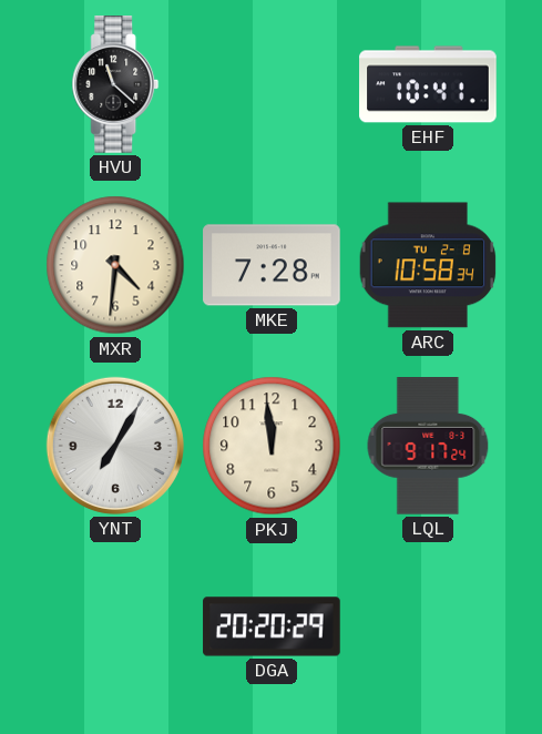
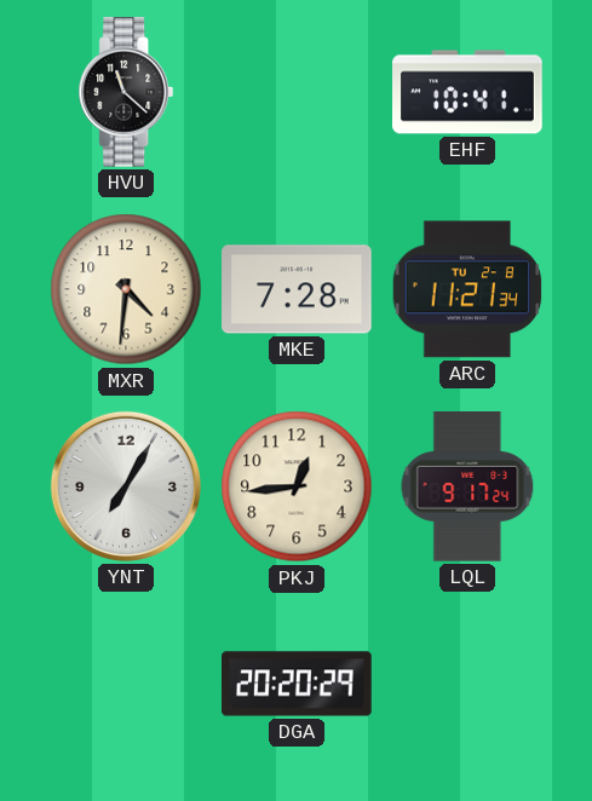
ARC: 10:58 -> 11:21
PKJ: 11:59 -> 12:44
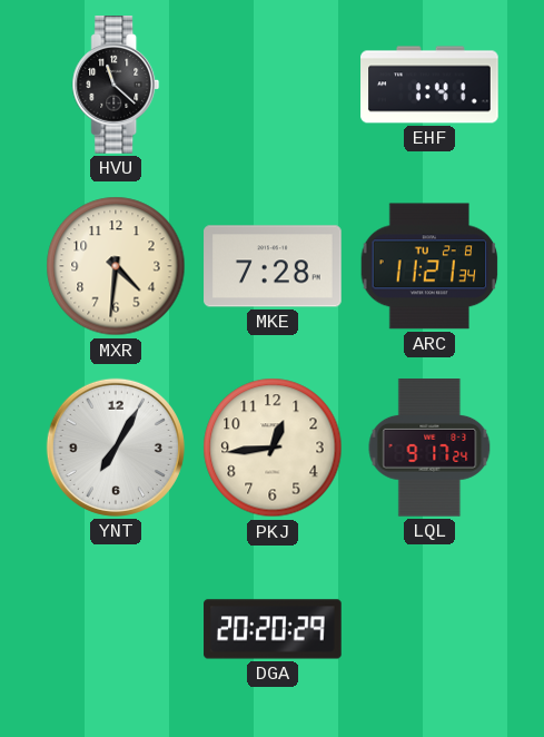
EHF: 10:41 -> 1:41
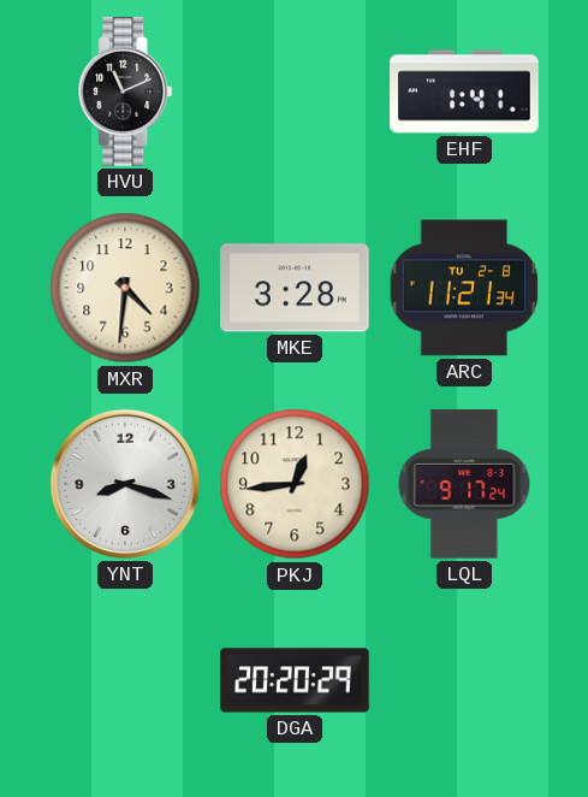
HVU: 11:22 -> 11:11
MKE: 7:28 -> 3:28
YNT: 7:05 -> 8:18
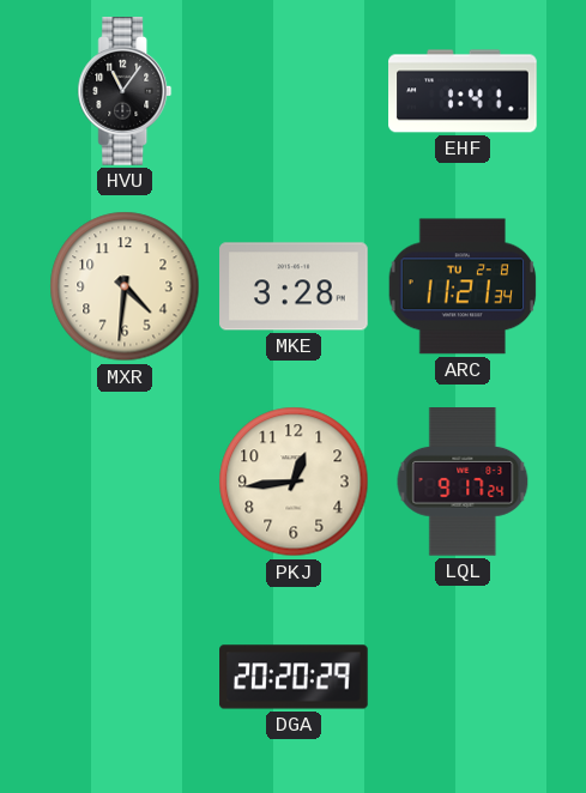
HVU: 11:11 -> 11:06
YNT: 8:18 -> none
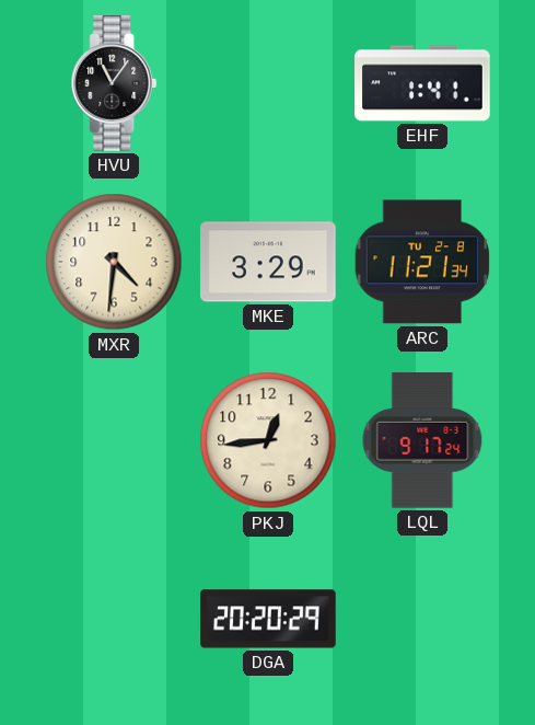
MKE: 3:28 -> 3:29
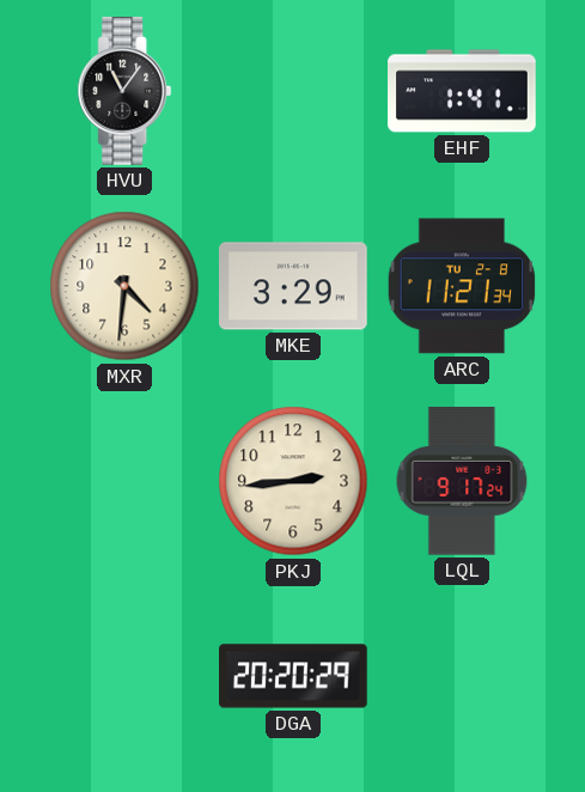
PKJ: 12:44 -> 2:44
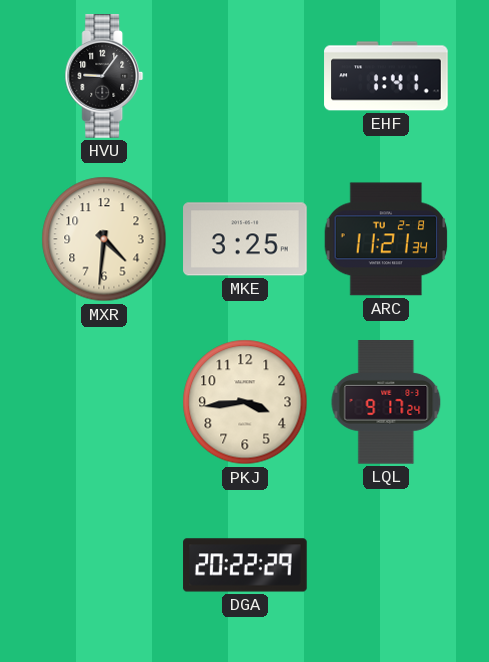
HVU: 11:06 -> 9:06
MKE: 3:29 -> 3:25
PKJ: 2:44 -> 3:44
DGA: 20:20 -> 20:22
